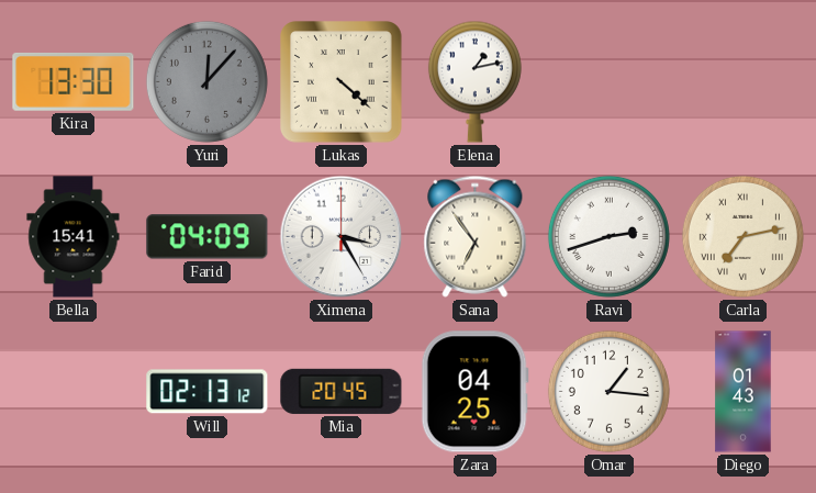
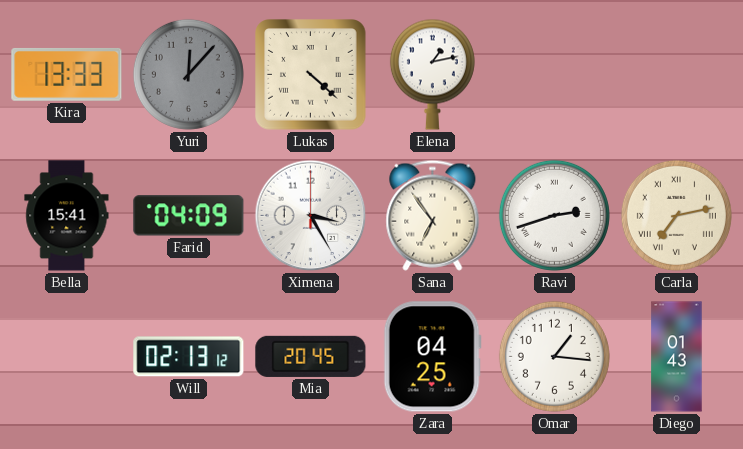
Kira: 13:30 -> 13:33
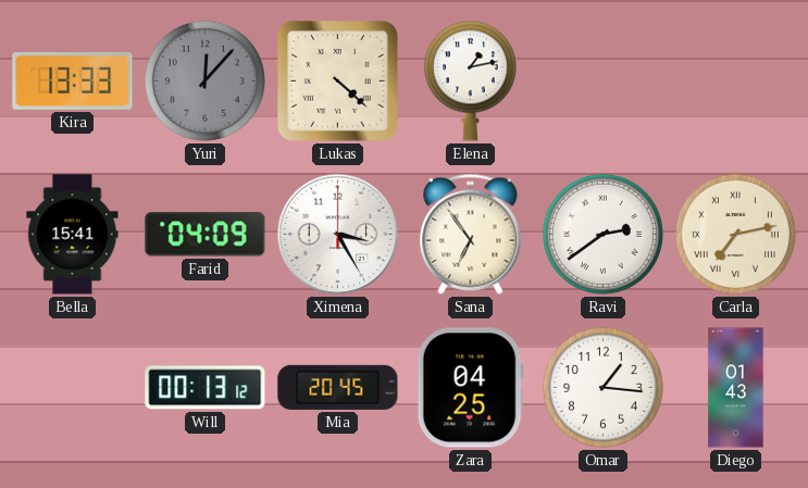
Ravi: 2:42 -> 2:39
Will: 02:13 -> 00:13
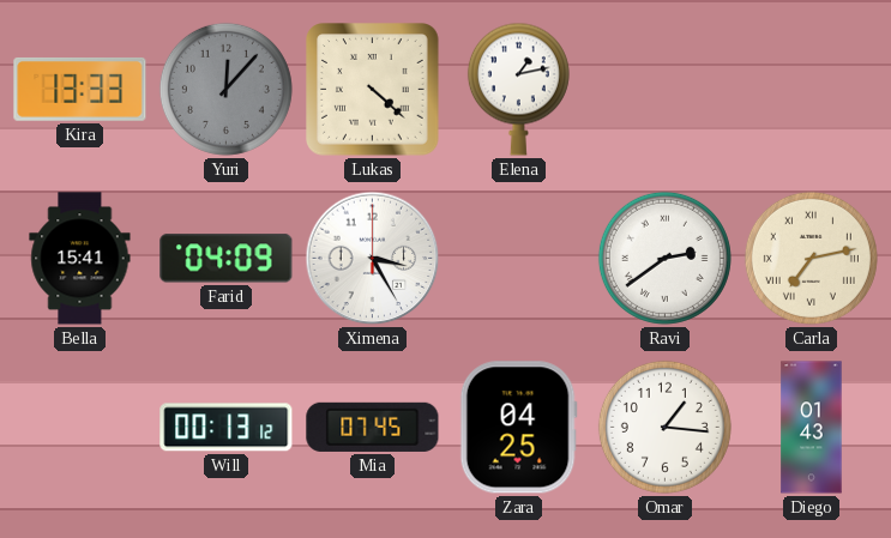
Sana: 6:54 -> none
Mia: 20:45 -> 07:45
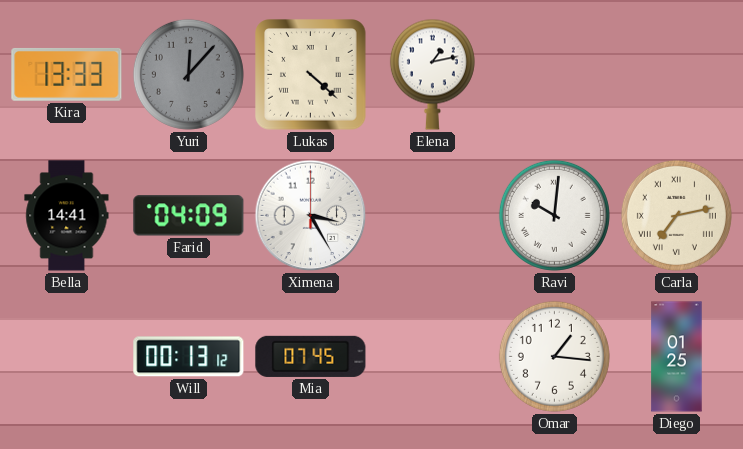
Bella: 15:41 -> 14:41
Ravi: 2:39 -> 10:01
Zara: 04:25 -> none
Diego: 01:43 -> 01:25
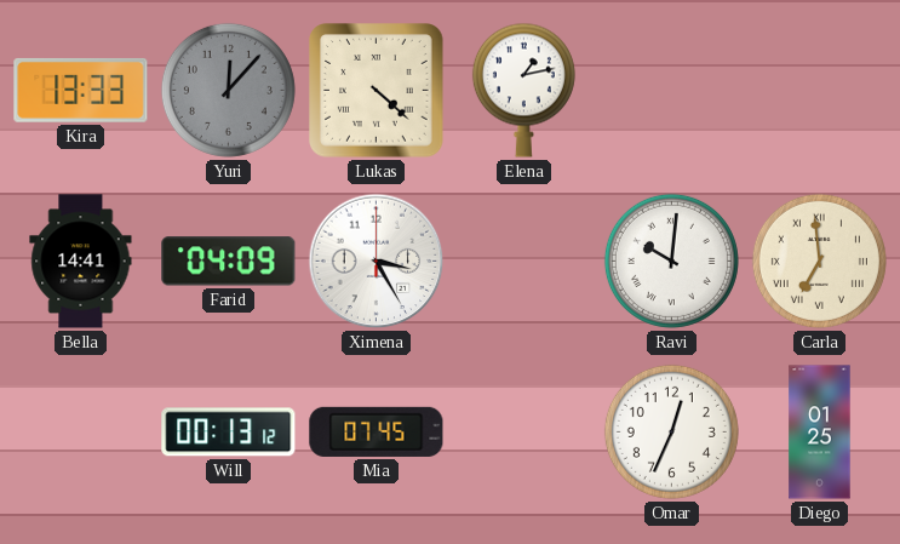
Carla: 7:13 -> 6:59
Omar: 1:16 -> 12:34
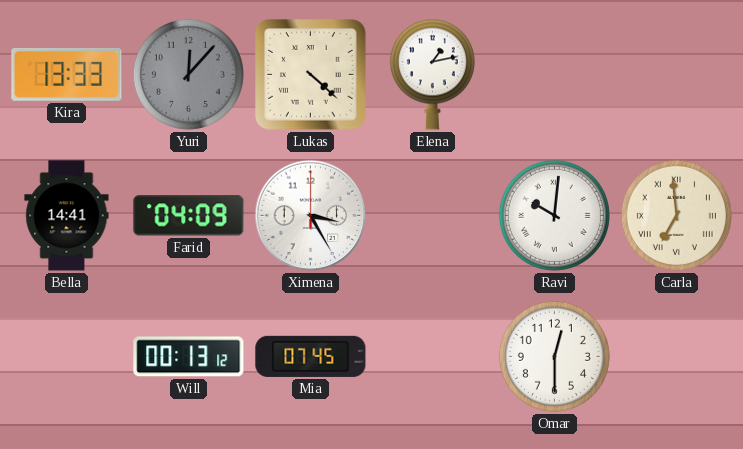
Omar: 12:34 -> 12:30
Diego: 01:25 -> none
